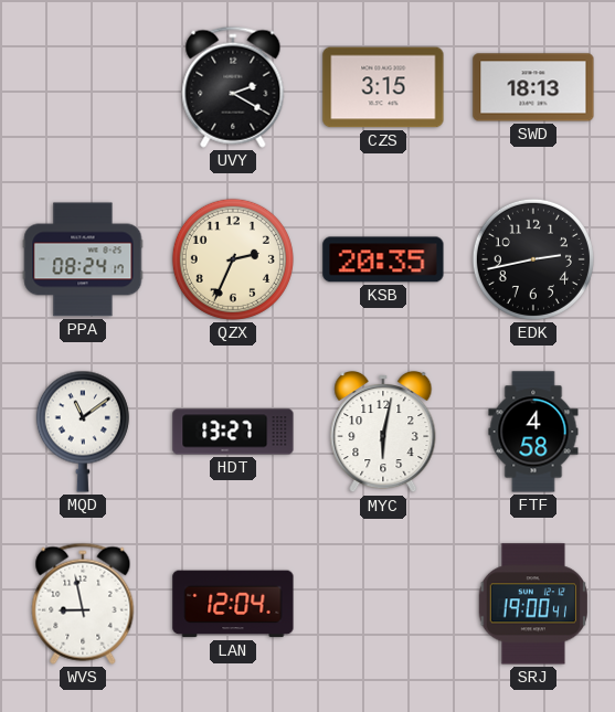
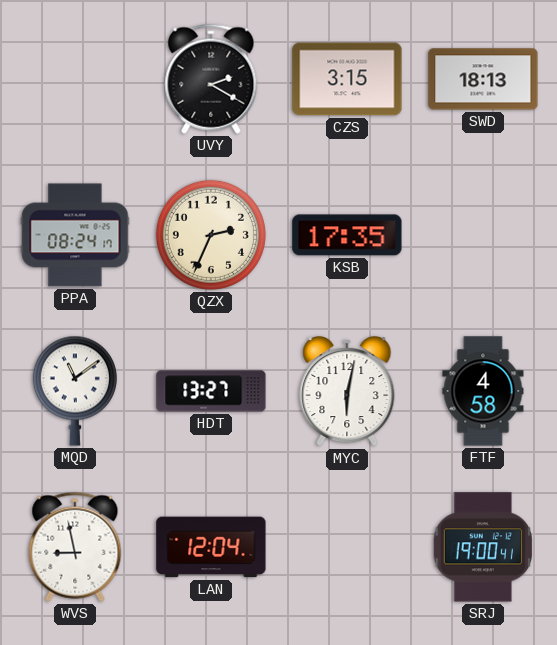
KSB: 20:35 -> 17:35
EDK: 2:43 -> none
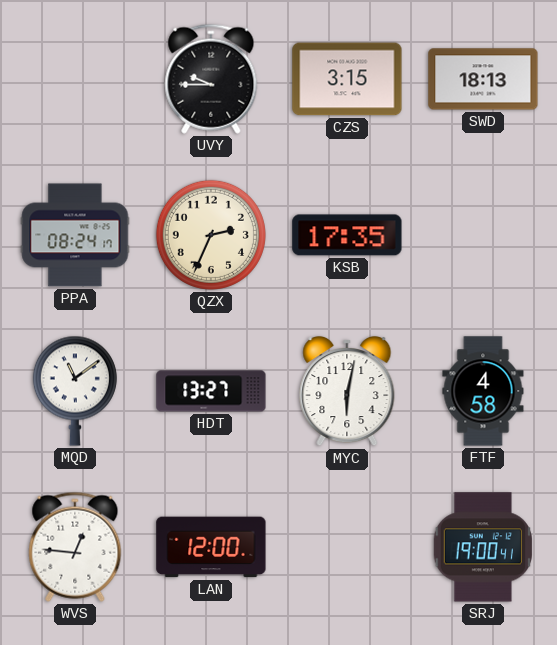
UVY: 2:20 -> 9:45
WVS: 8:58 -> 12:46
LAN: 12:04 -> 12:00
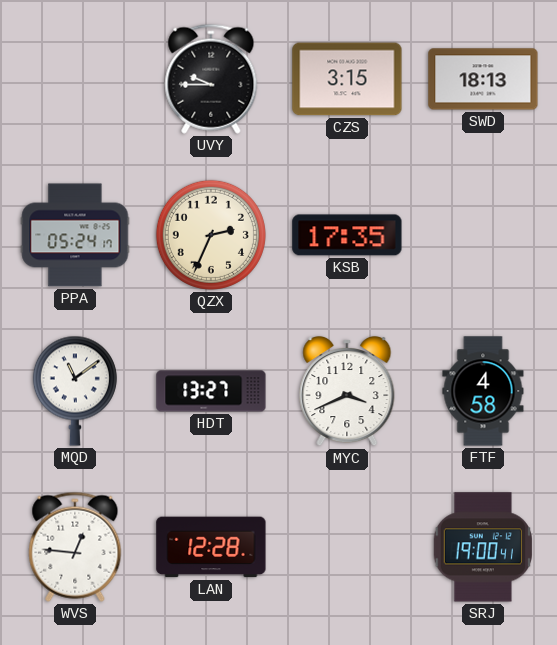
PPA: 08:24 -> 05:24
MYC: 6:02 -> 3:41
LAN: 12:00 -> 12:28
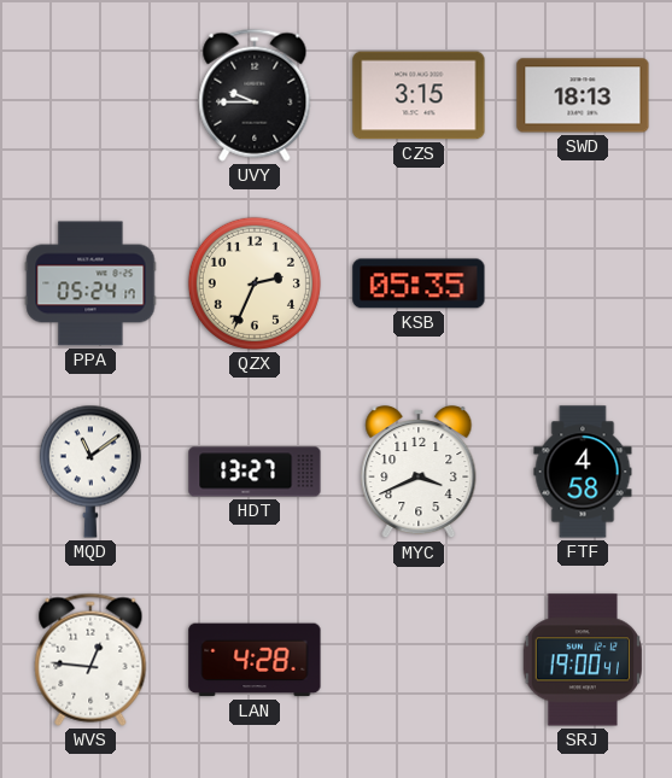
KSB: 17:35 -> 05:35
LAN: 12:28 -> 4:28
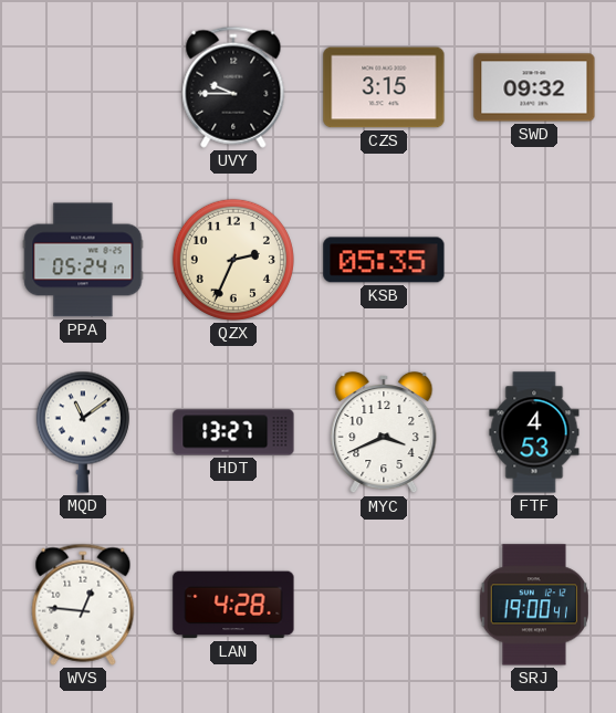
SWD: 18:13 -> 09:32
FTF: 4:58 -> 4:53
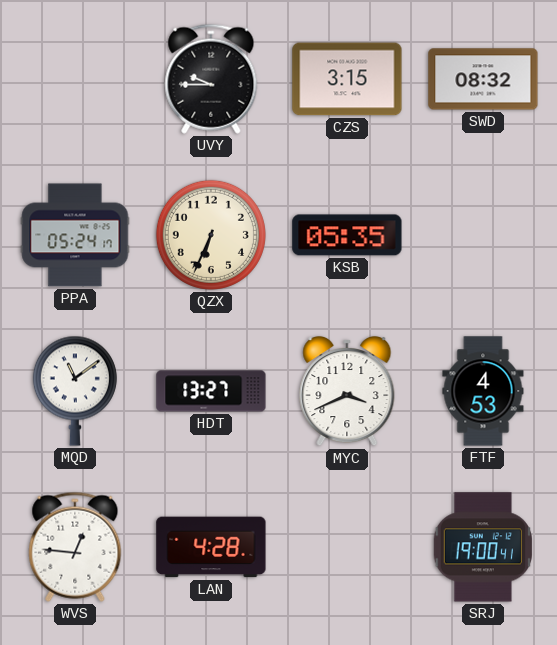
SWD: 09:32 -> 08:32
QZX: 2:34 -> 6:34
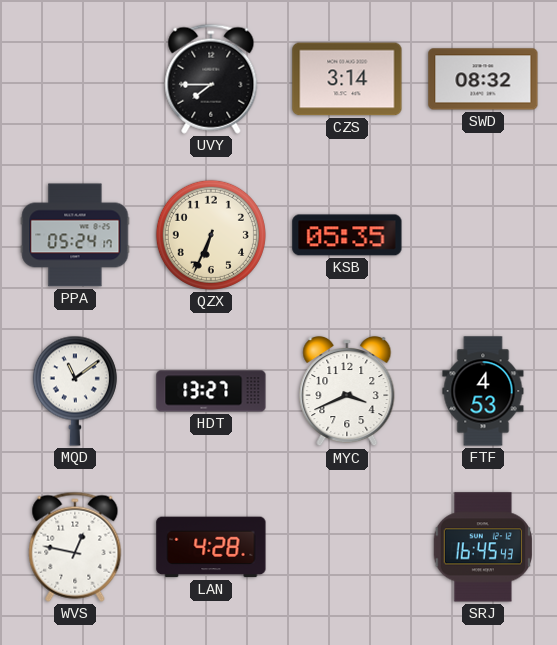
UVY: 9:45 -> 7:45
CZS: 3:15 -> 3:14
WVS: 12:46 -> 12:47
SRJ: 19:00 -> 16:45
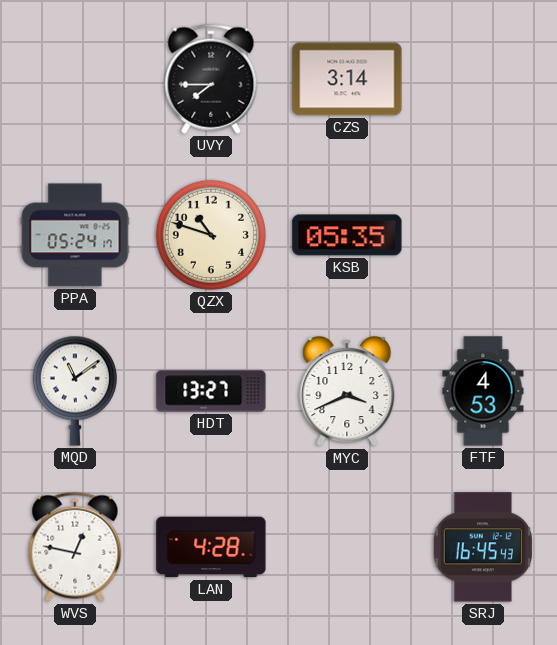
SWD: 08:32 -> none
QZX: 6:34 -> 10:48
